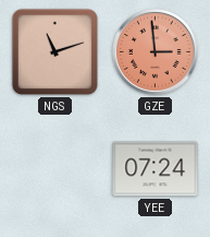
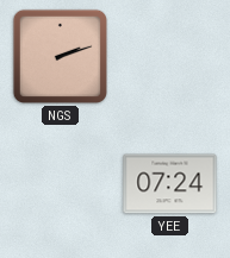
NGS: 11:12 -> 2:12
GZE: 2:59 -> none
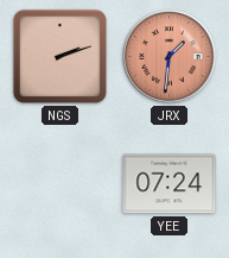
JRX: none -> 1:31
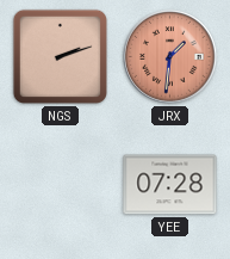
YEE: 07:24 -> 07:28
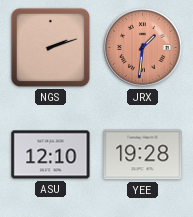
ASU: none -> 12:10
YEE: 07:28 -> 19:28
